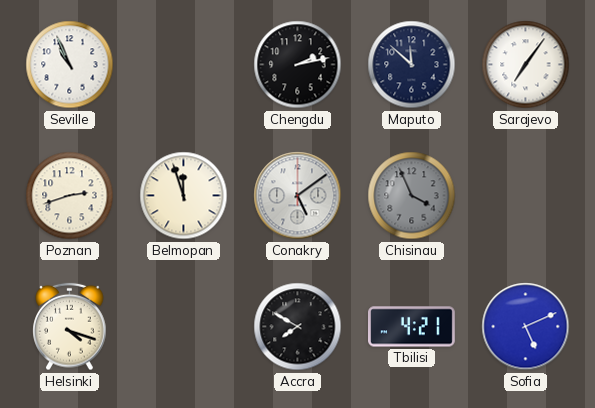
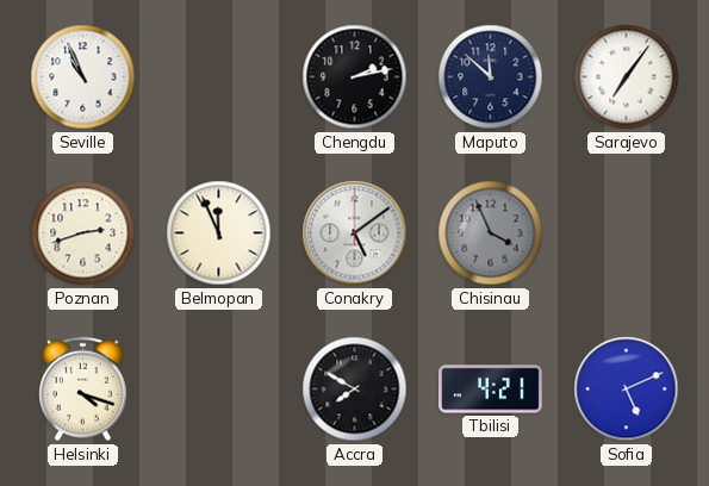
Belmopan: 11:57 -> 11:56
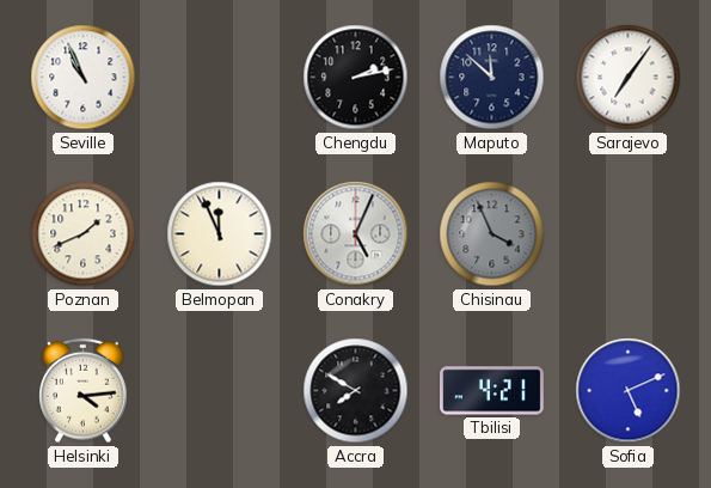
Poznan: 2:42 -> 1:41
Conakry: 5:09 -> 5:04
Helsinki: 4:18 -> 4:14
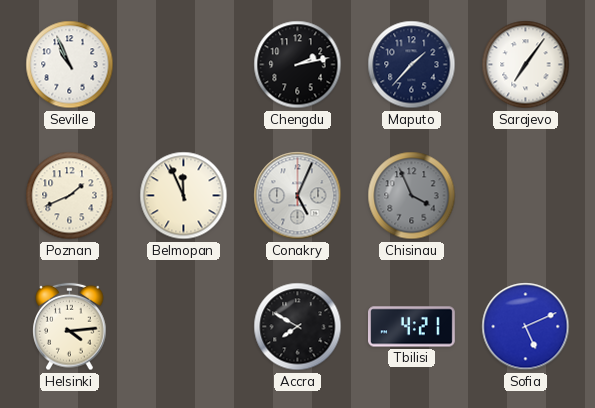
Maputo: 11:52 -> 1:37
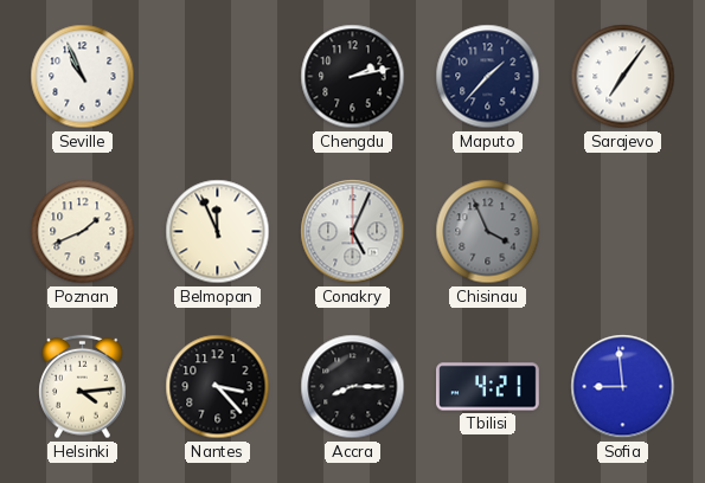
Nantes: none -> 3:23
Accra: 7:50 -> 8:15
Sofia: 5:11 -> 8:59
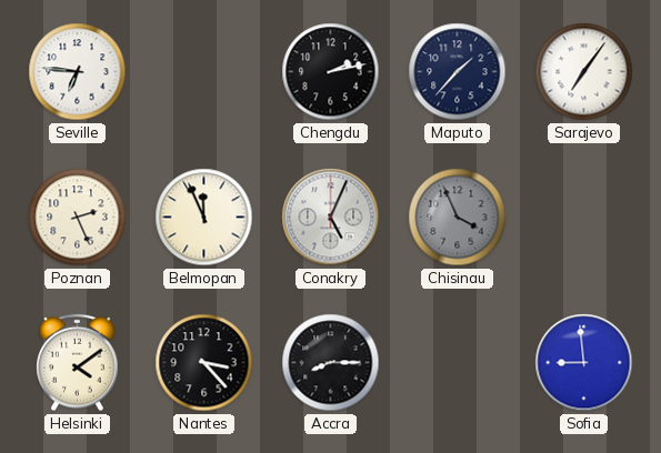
Seville: 10:56 -> 6:46
Poznan: 1:41 -> 2:26
Helsinki: 4:14 -> 4:09
Tbilisi: 4:21 -> none
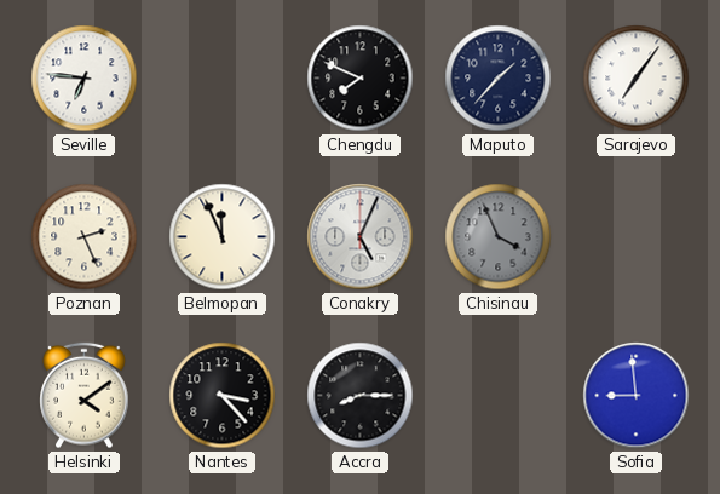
Chengdu: 2:13 -> 7:49
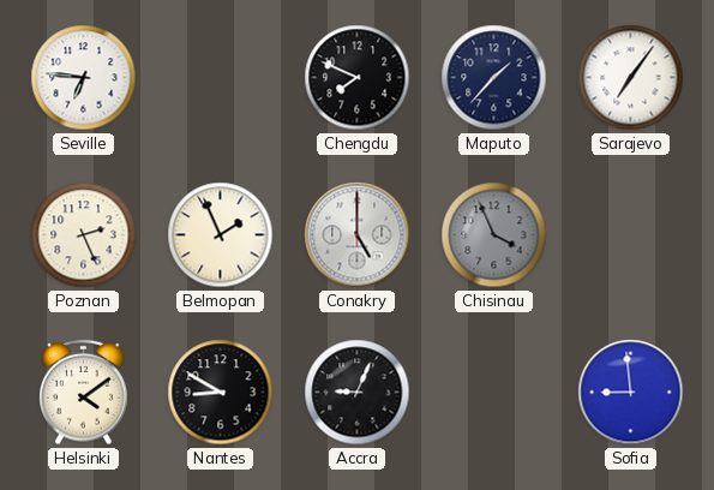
Belmopan: 11:56 -> 1:56
Conakry: 5:04 -> 5:00
Nantes: 3:23 -> 8:50
Accra: 8:15 -> 9:04
